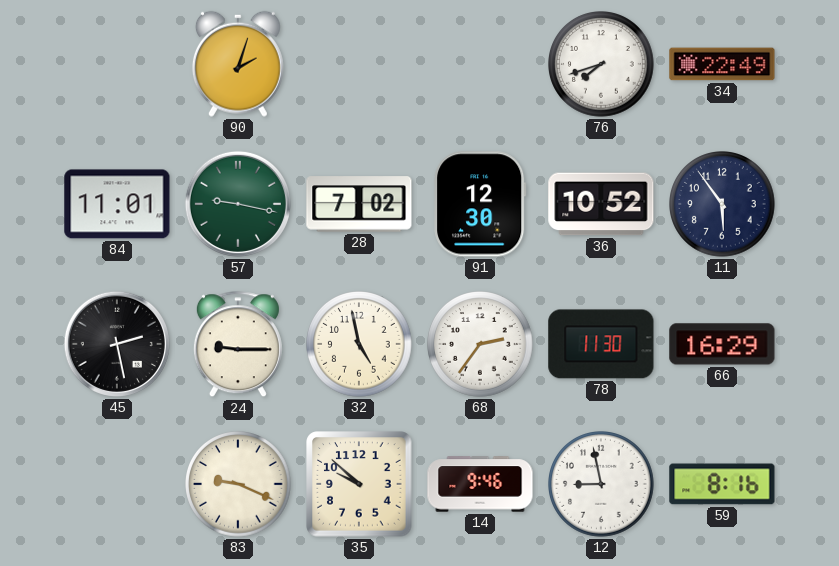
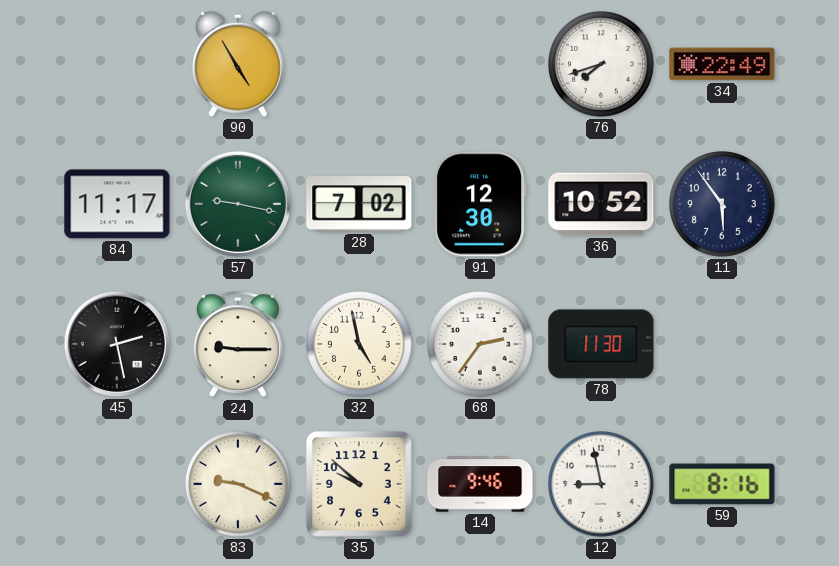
90: 2:03 -> 4:55
84: 11:01 -> 11:17
66: 16:29 -> none
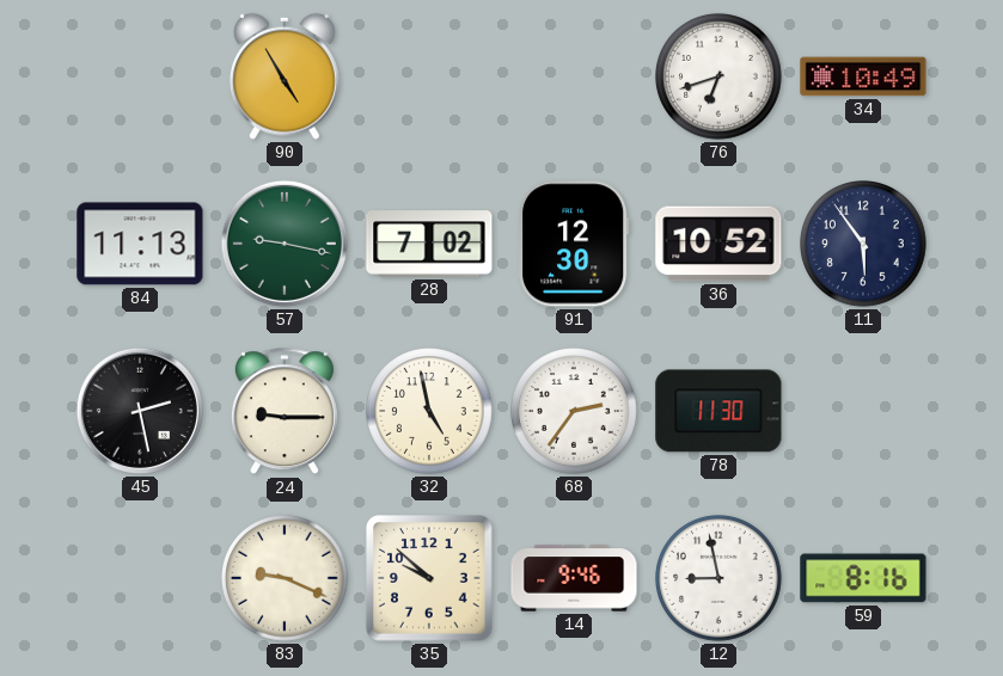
76: 7:42 -> 6:42
34: 22:49 -> 10:49
84: 11:17 -> 11:13
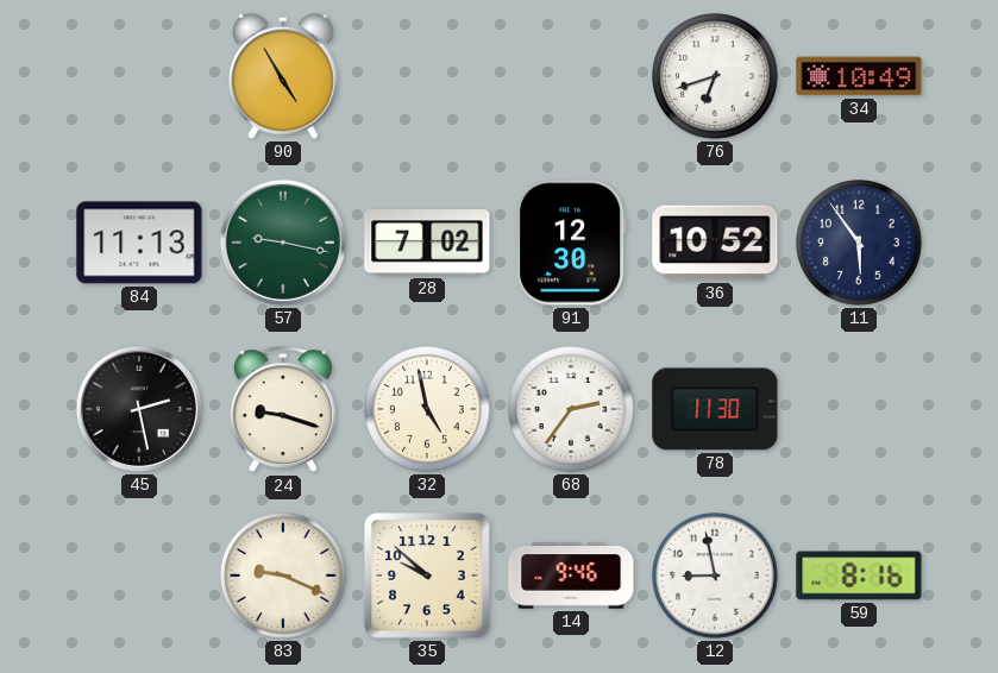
24: 9:15 -> 9:18
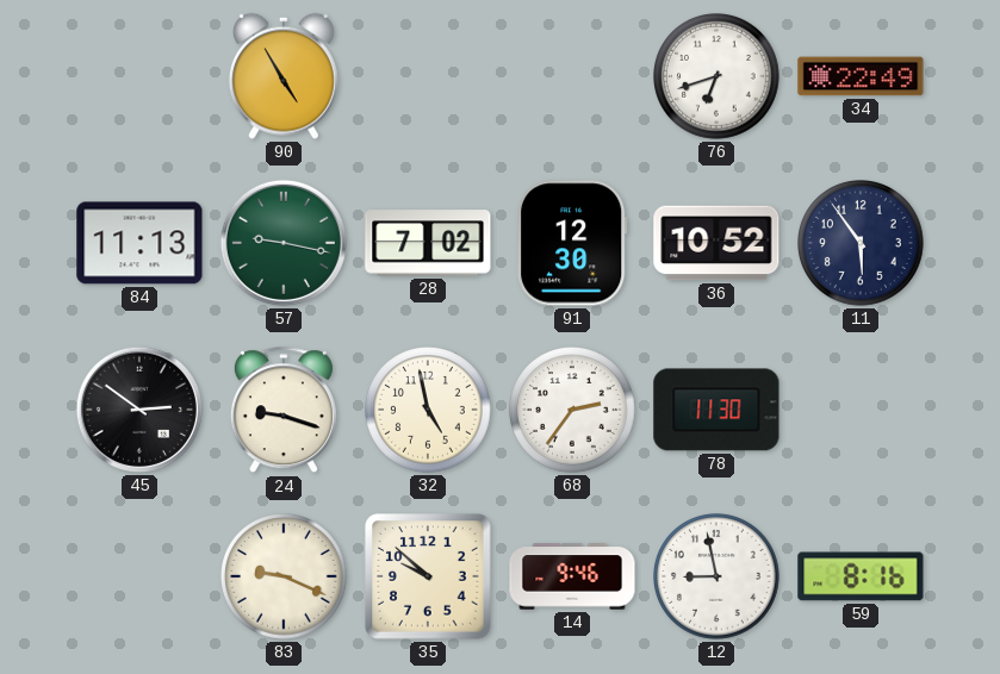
34: 10:49 -> 22:49
45: 2:28 -> 2:51
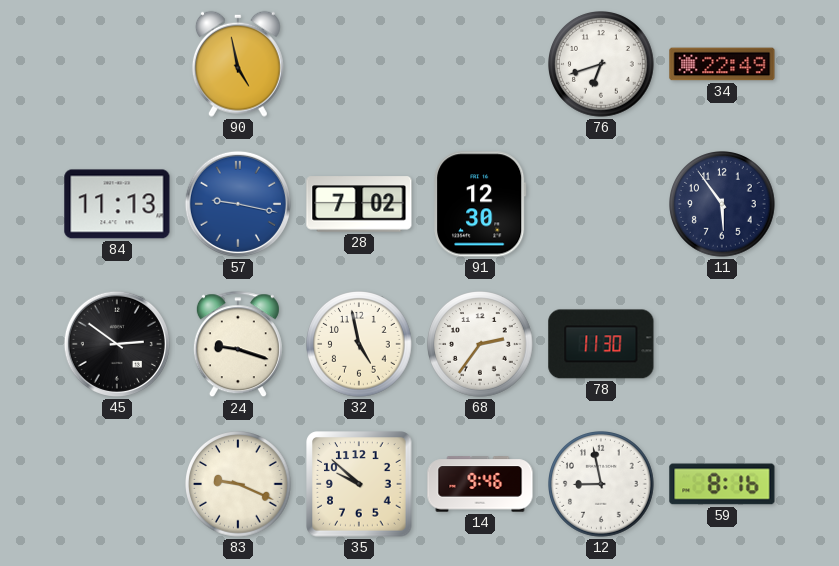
90: 4:55 -> 4:58
57 dial: green -> blue
36: 10:52 -> none
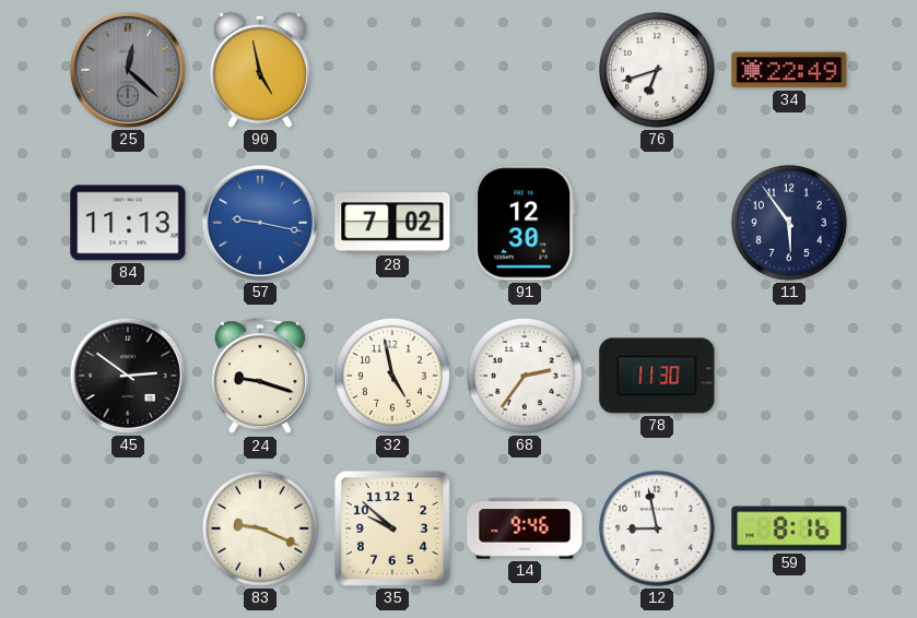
25: none -> 12:22
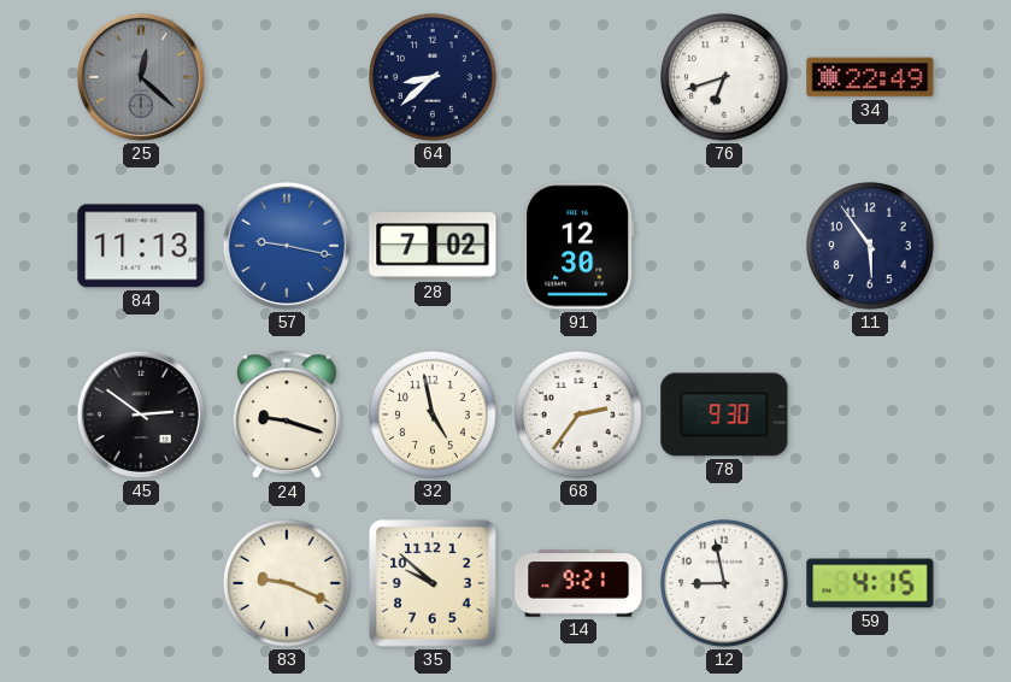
90: 4:58 -> none
64: none -> 8:38
78: 11:30 -> 9:30
14: 9:46 -> 9:21
59: 8:16 -> 4:15
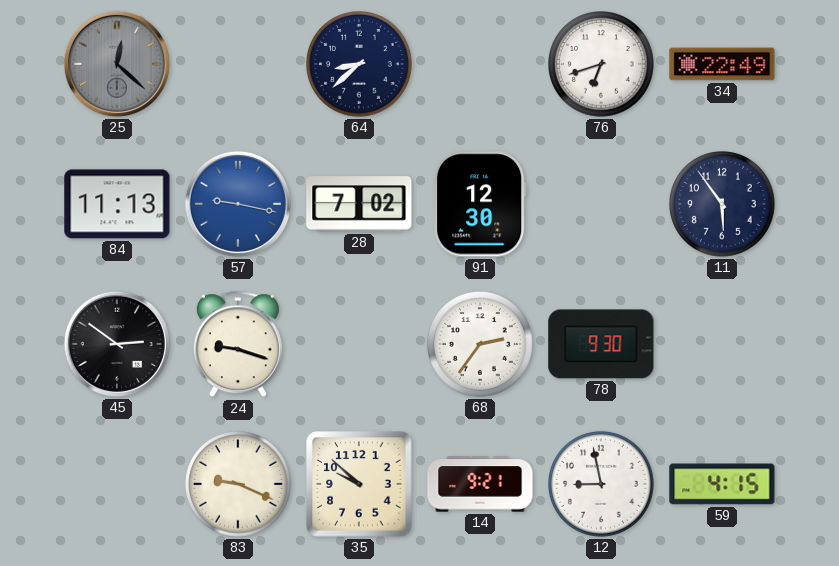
32: 4:58 -> none
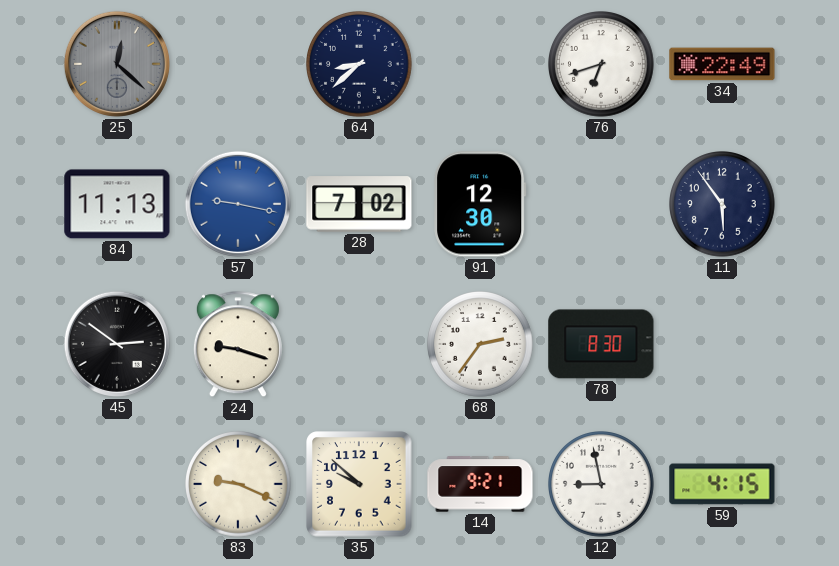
78: 9:30 -> 8:30
